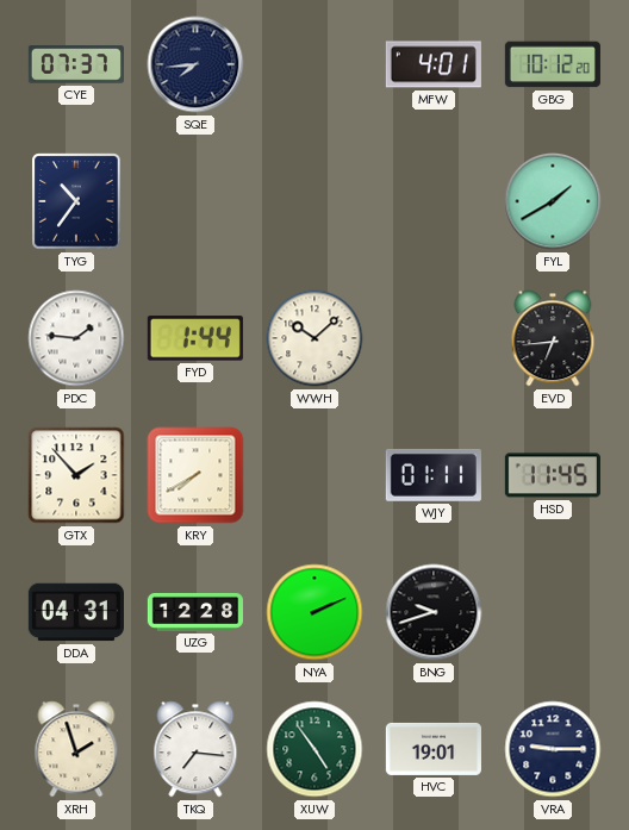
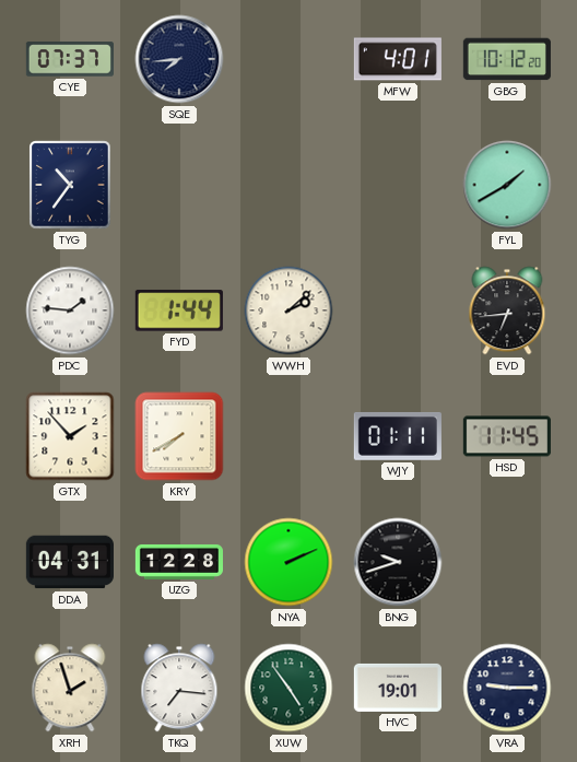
WWH: 10:08 -> 2:08
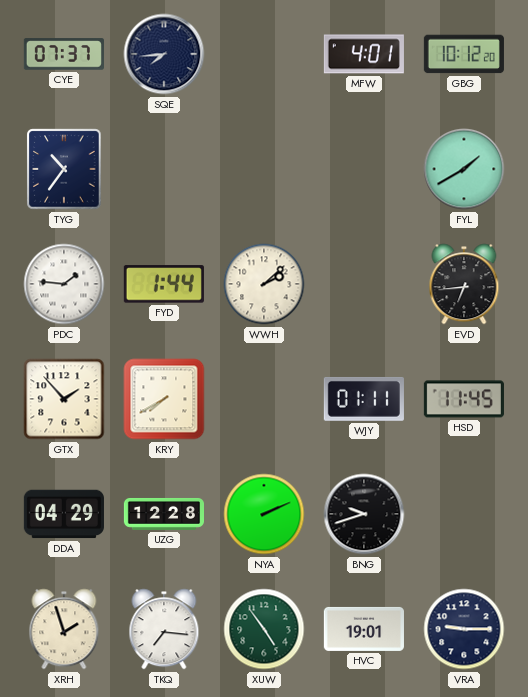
DDA: 04:31 -> 04:29
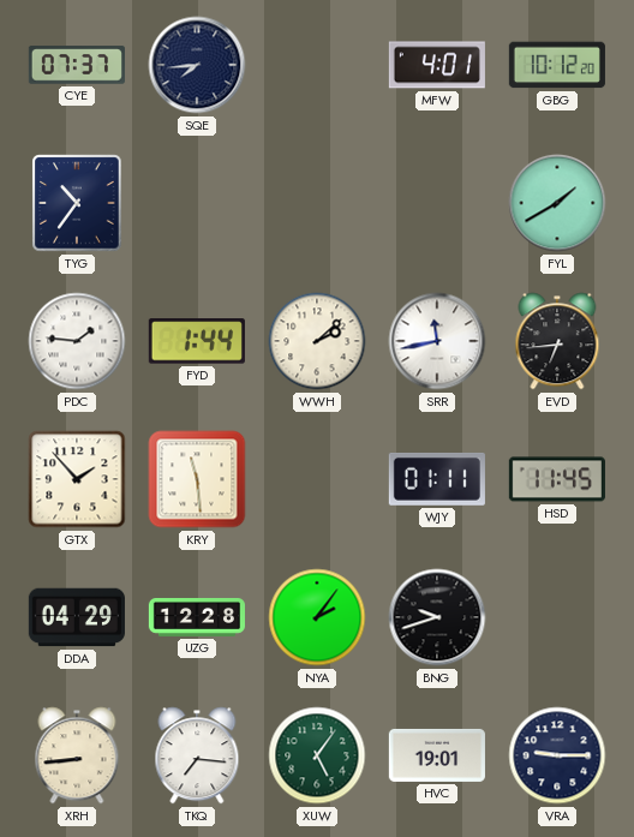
SRR: none -> 11:43
KRY: 7:40 -> 11:29
NYA: 2:11 -> 2:06
XRH: 1:57 -> 8:44
XUW: 4:54 -> 5:06
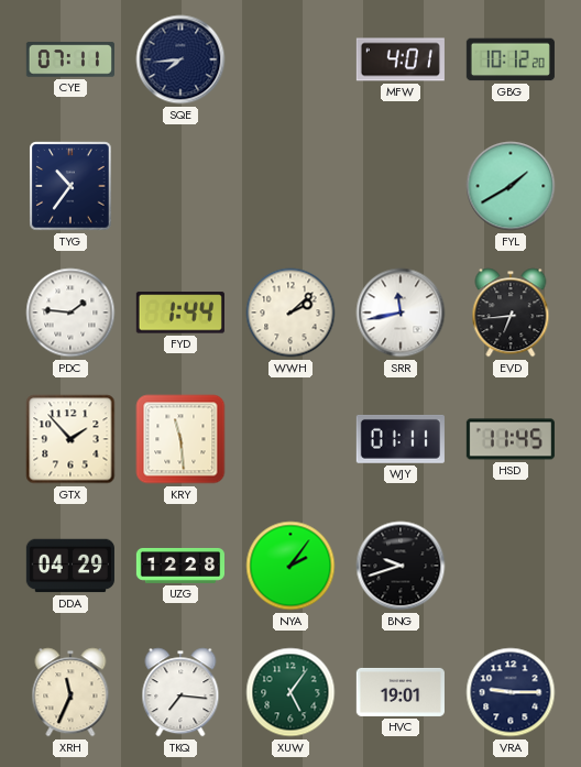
CYE: 07:37 -> 07:11
XRH: 8:44 -> 11:34
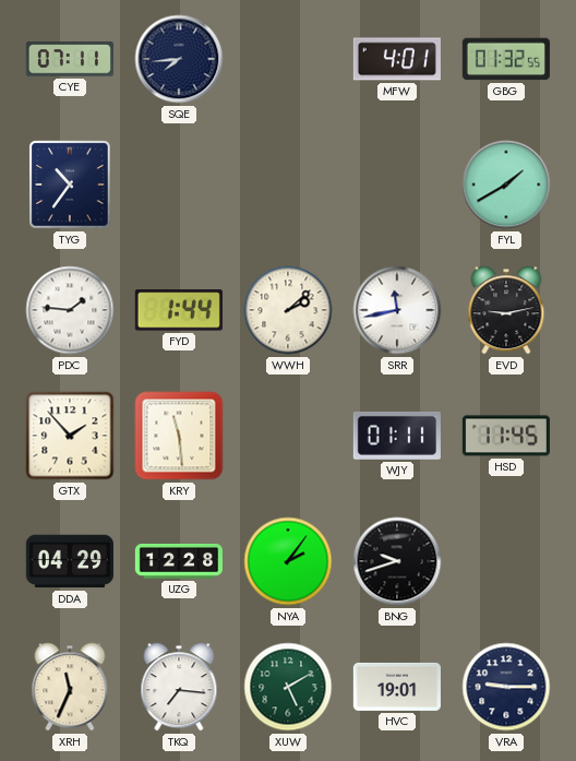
GBG: 10:12 -> 01:32
EVD: 6:44 -> 9:13
XUW: 5:06 -> 5:10
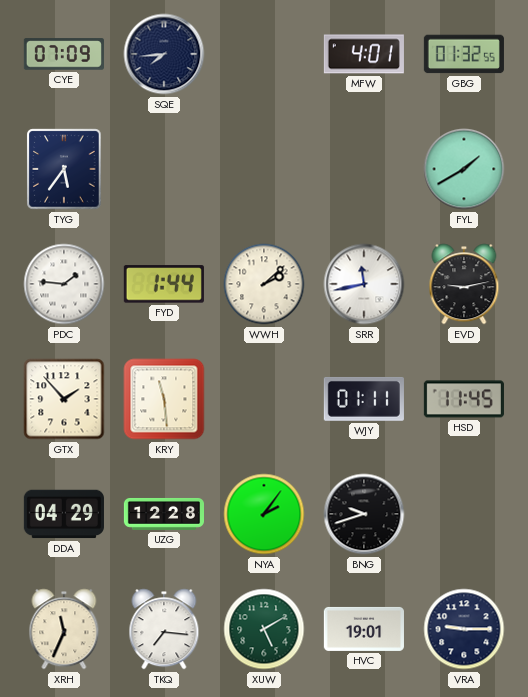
CYE: 07:11 -> 07:09
TYG: 10:36 -> 5:36
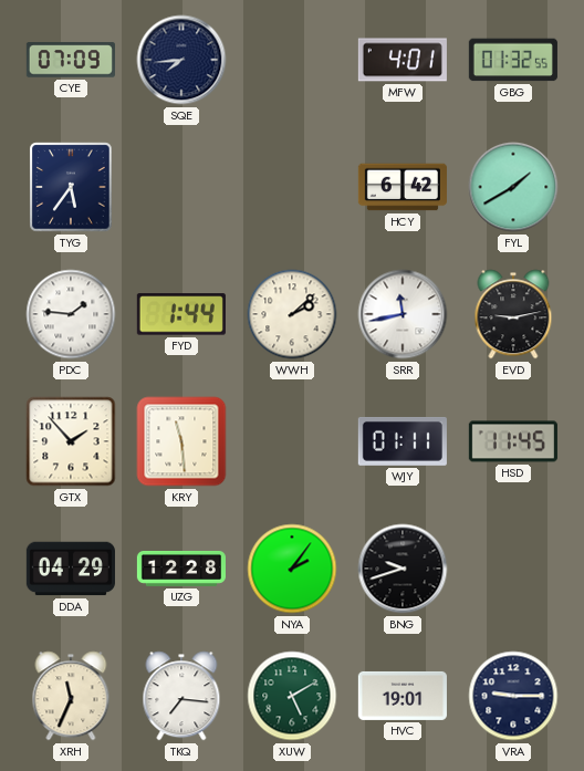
HCY: none -> 6:42
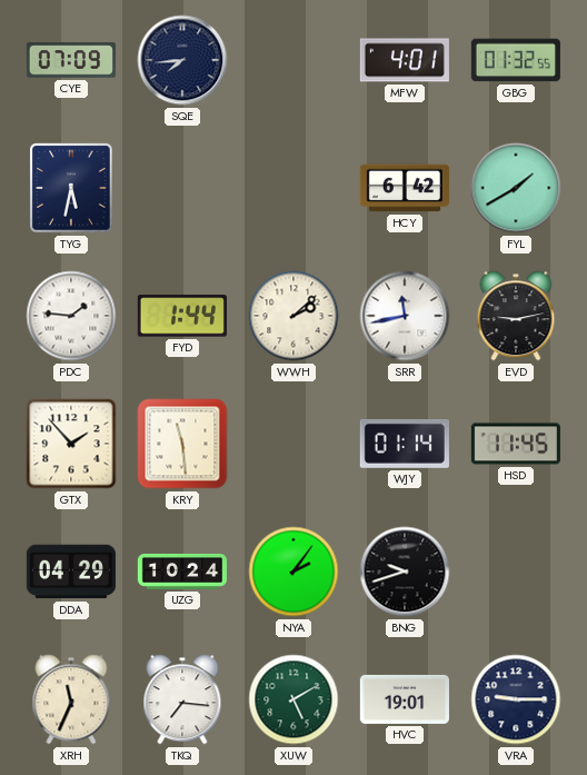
TYG: 5:36 -> 5:32
WJY: 01:11 -> 01:14
UZG: 12:28 -> 10:24
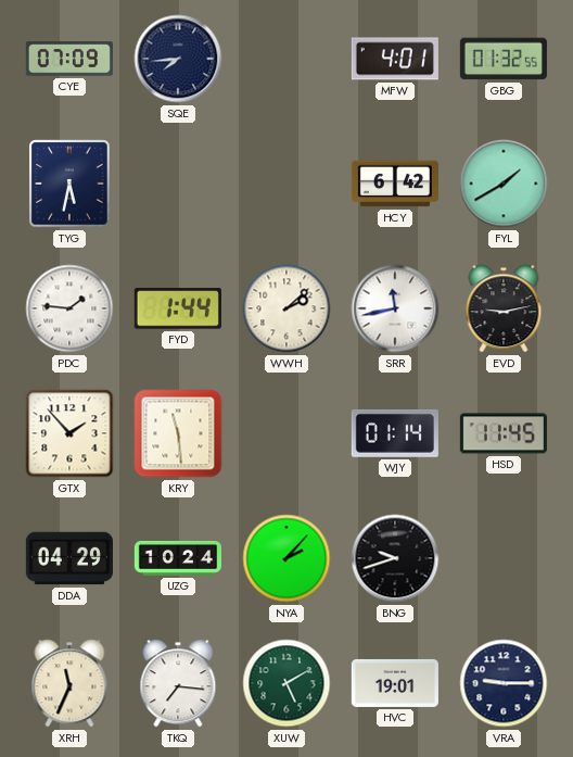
NYA: 2:06 -> 2:07
